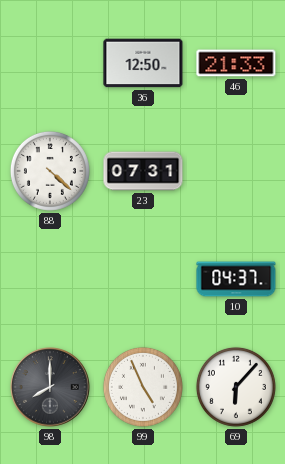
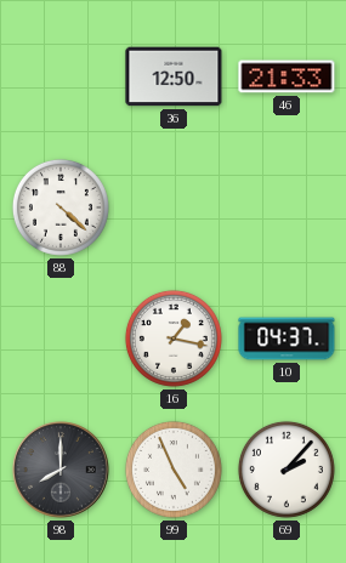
23: 07:31 -> none
16: none -> 1:17
69: 6:07 -> 2:07
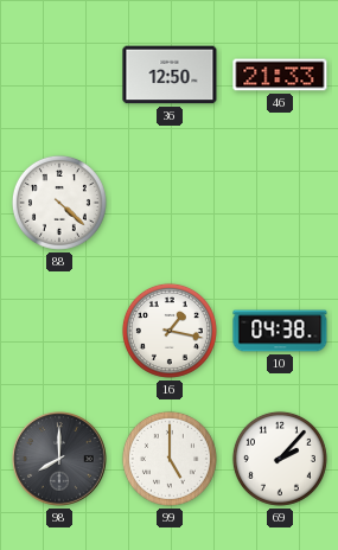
10: 04:37 -> 04:38
99: 4:56 -> 5:00
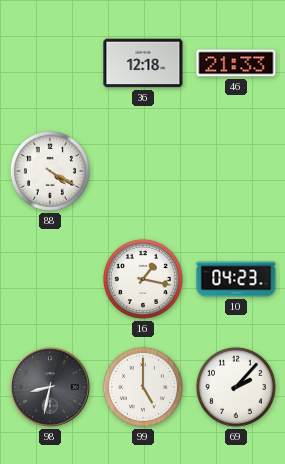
36: 12:50 -> 12:18
88: 4:22 -> 4:20
10: 04:38 -> 04:23
98: 8:00 -> 8:32
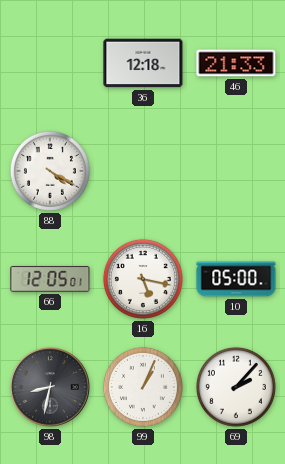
66: none -> 12:05
16: 1:17 -> 5:17
10: 04:23 -> 05:00
99: 5:00 -> 1:04
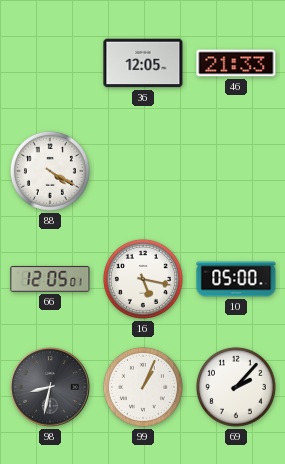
36: 12:18 -> 12:05
